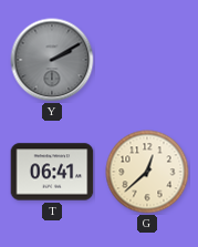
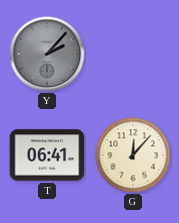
Y: 2:10 -> 2:07
G: 12:38 -> 12:07
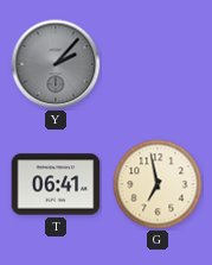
G: 12:07 -> 6:58
